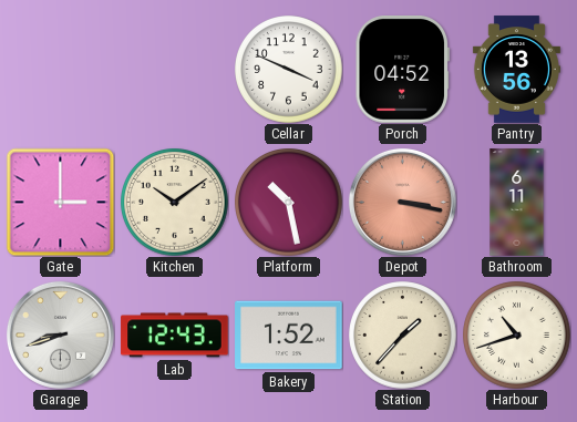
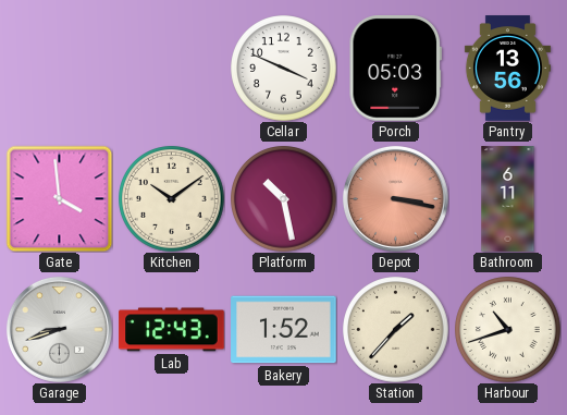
Porch: 04:52 -> 05:03
Gate: 3:00 -> 3:59
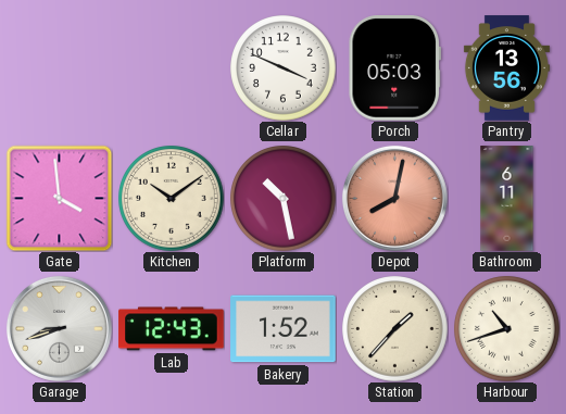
Depot: 3:17 -> 8:02
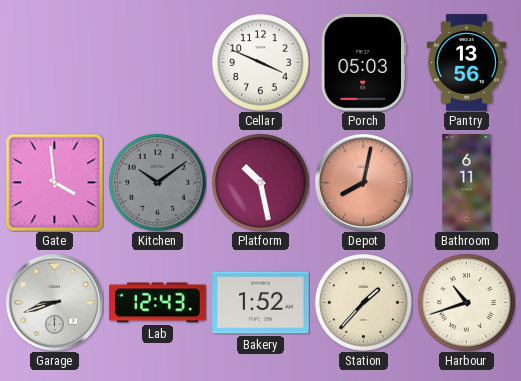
Kitchen dial: cream -> grey
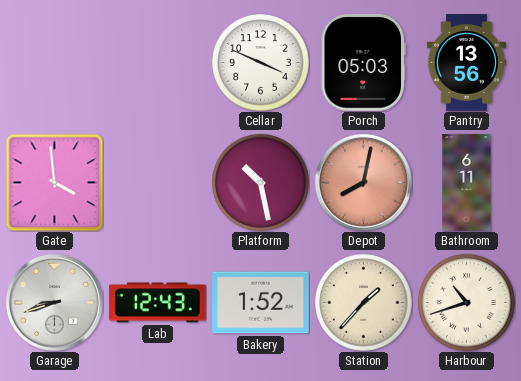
Kitchen: 10:09 -> none
